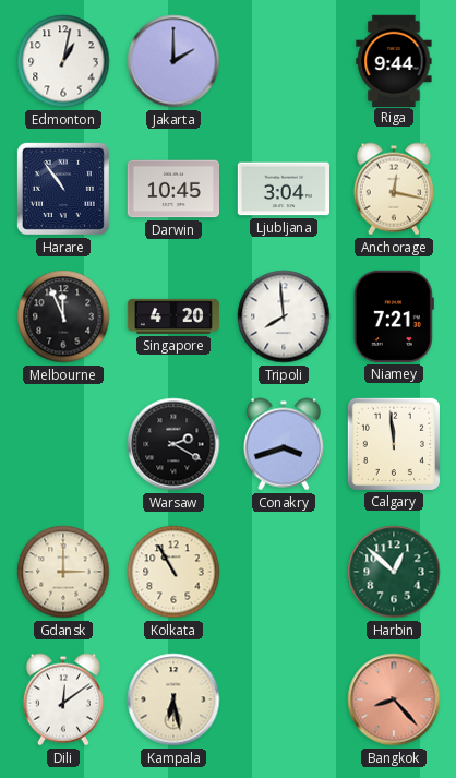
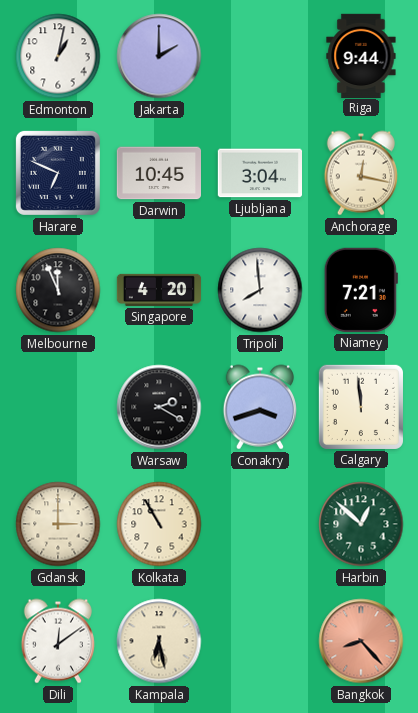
Harare: 10:54 -> 6:49
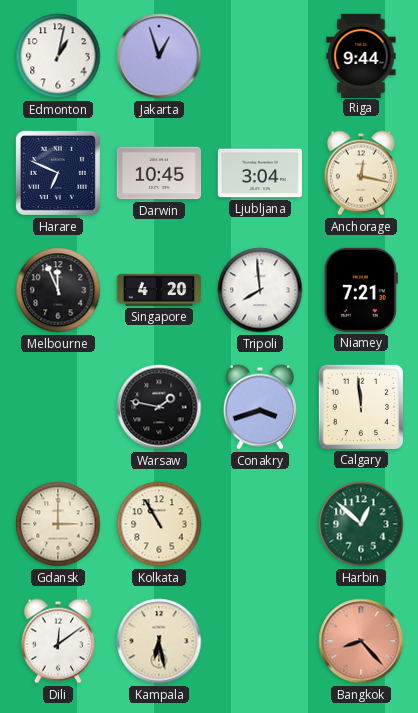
Jakarta: 2:00 -> 12:57
Warsaw: 2:20 -> 1:47
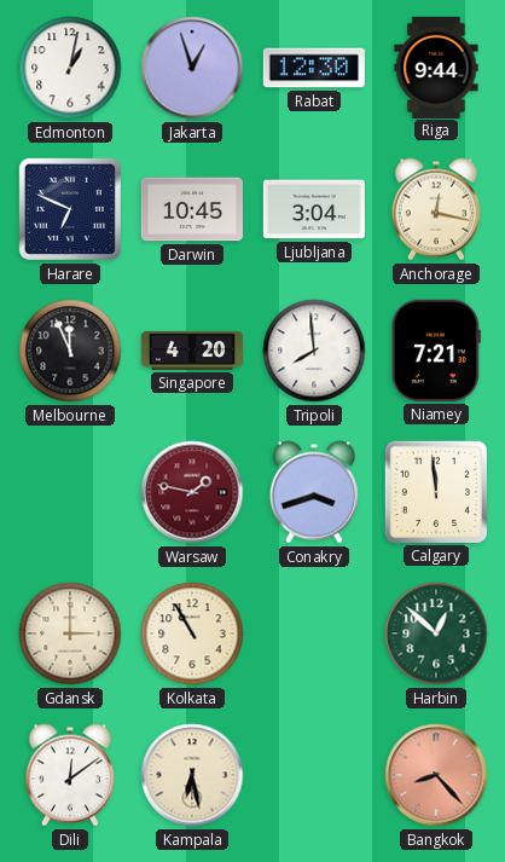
Rabat: none -> 12:30
Warsaw dial: black -> burgundy
